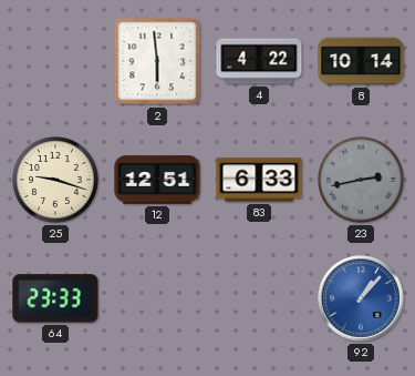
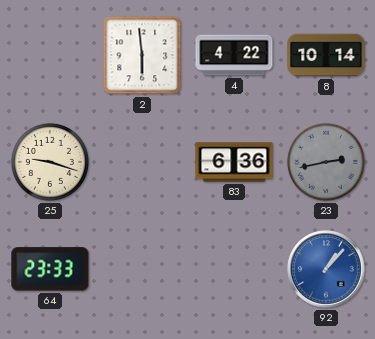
12: 12:51 -> none
83: 6:33 -> 6:36
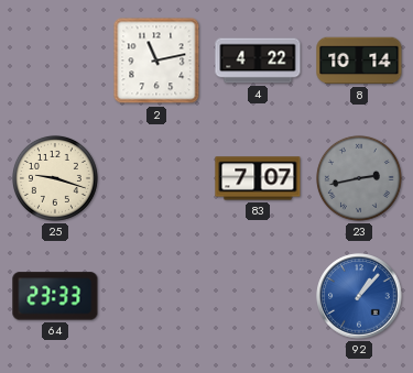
2: 5:59 -> 11:13
83: 6:36 -> 7:07
